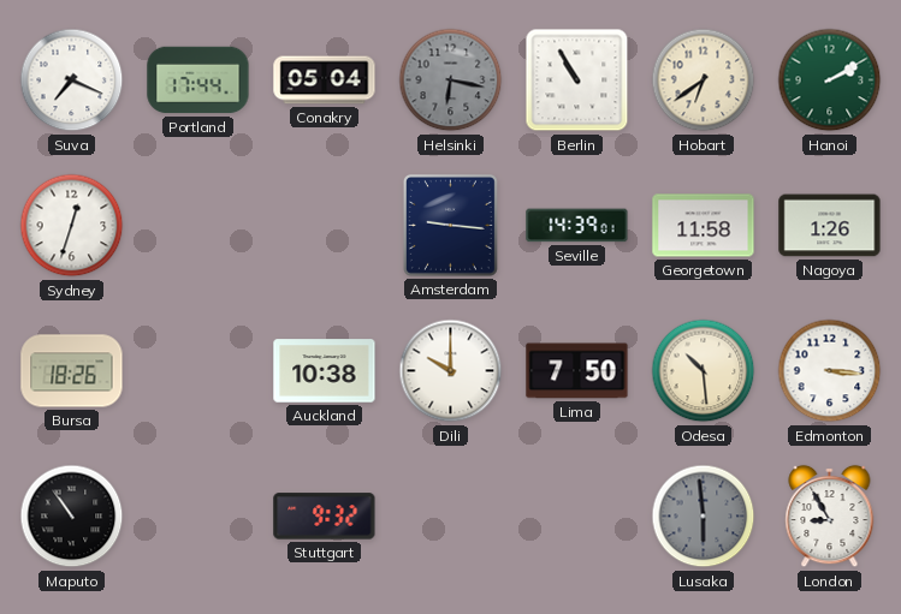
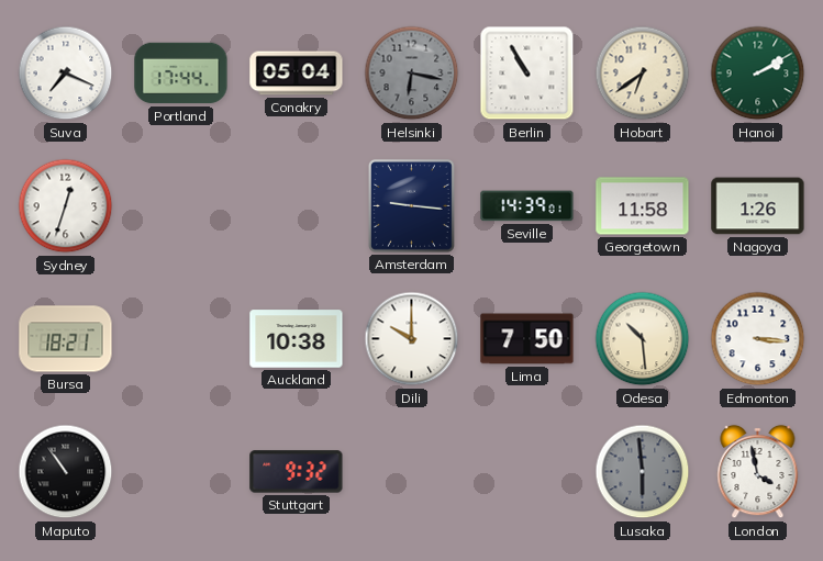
Bursa: 18:26 -> 18:21
London: 8:55 -> 3:58
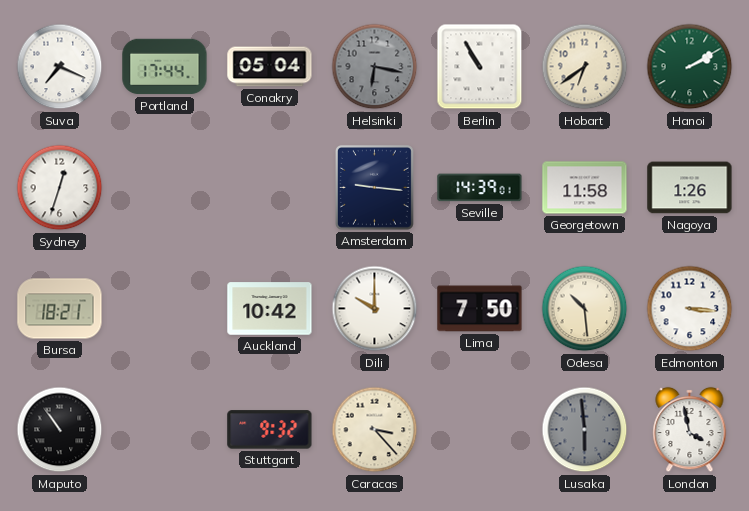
Auckland: 10:38 -> 10:42
Caracas: none -> 3:23
